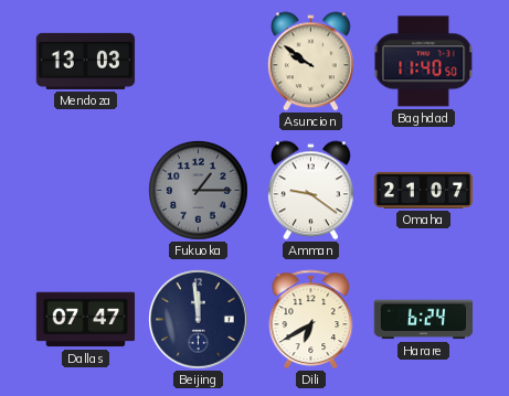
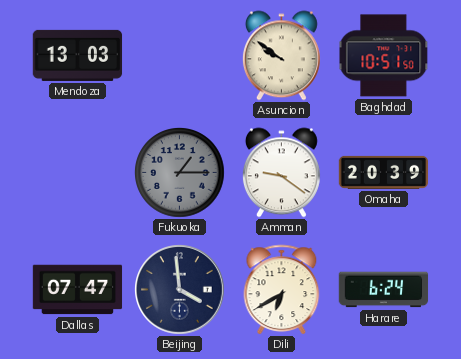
Baghdad: 11:40 -> 10:51
Omaha: 21:07 -> 20:39
Beijing: 11:59 -> 3:59
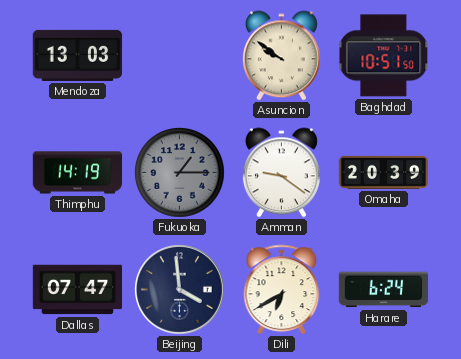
Thimphu: none -> 14:19
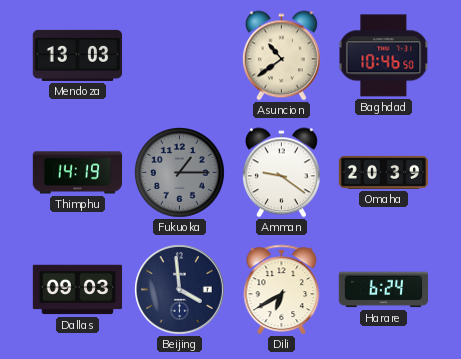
Asuncion: 9:51 -> 10:39
Baghdad: 10:51 -> 10:46
Dallas: 07:47 -> 09:03
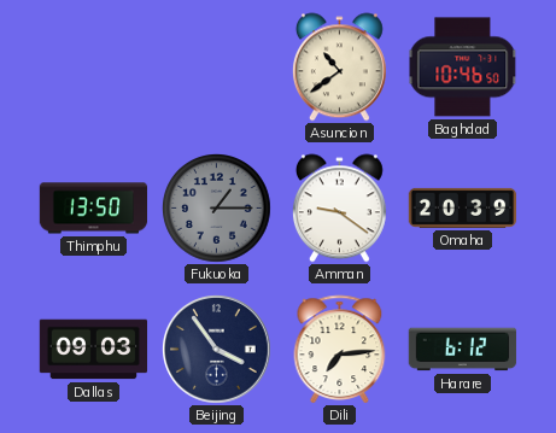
Mendoza: 13:03 -> none
Thimphu: 14:19 -> 13:50
Beijing: 3:59 -> 3:54
Dili: 6:40 -> 7:14
Harare: 6:24 -> 6:12
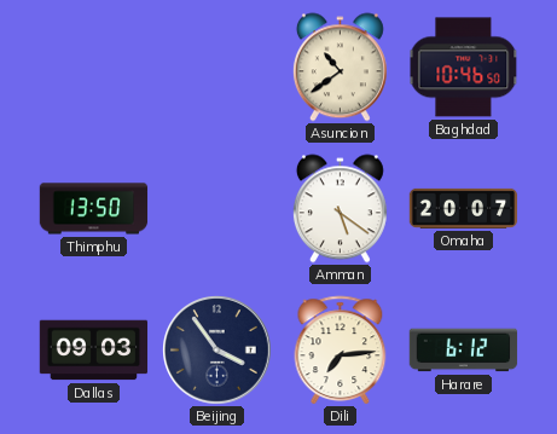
Fukuoka: 1:15 -> none
Amman: 9:21 -> 5:21
Omaha: 20:39 -> 20:07
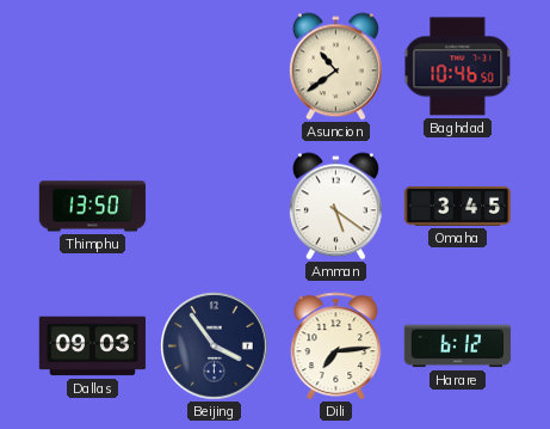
Omaha: 20:07 -> 3:45
